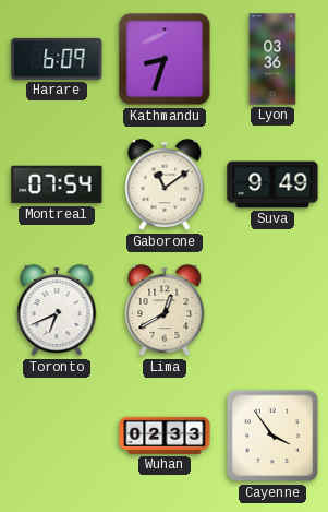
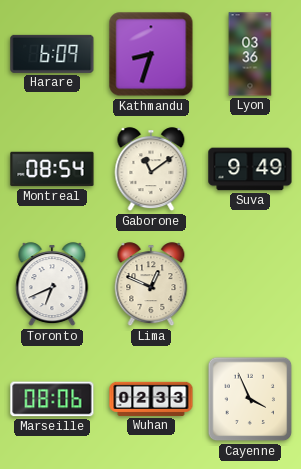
Montreal: 07:54 -> 08:54
Lima: 12:40 -> 12:49
Marseille: none -> 08:06
Cayenne: 3:54 -> 3:56
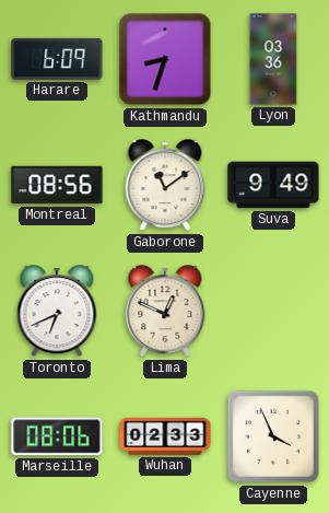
Montreal: 08:54 -> 08:56
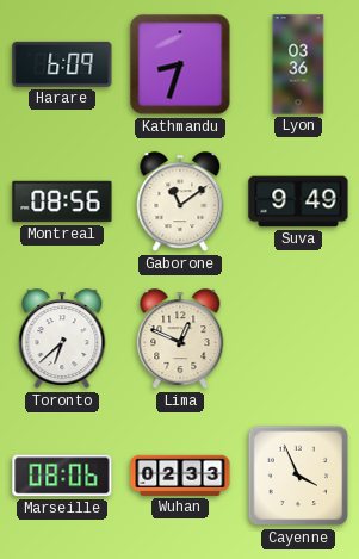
Toronto: 6:41 -> 6:38
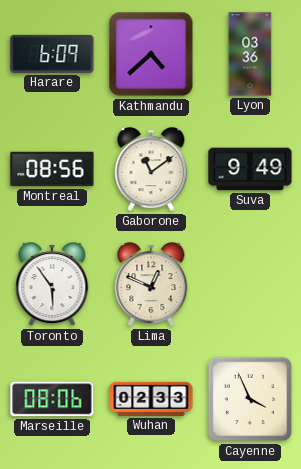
Kathmandu: 8:33 -> 4:38
Toronto: 6:38 -> 5:54
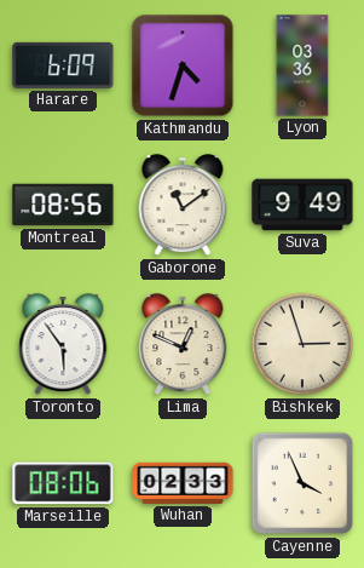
Kathmandu: 4:38 -> 4:33
Bishkek: none -> 2:57
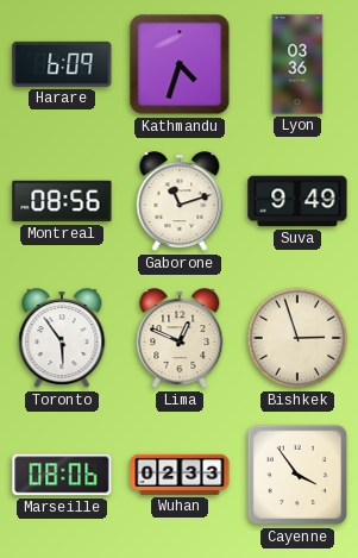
Gaborone: 11:09 -> 11:12
Cayenne: 3:56 -> 3:54
